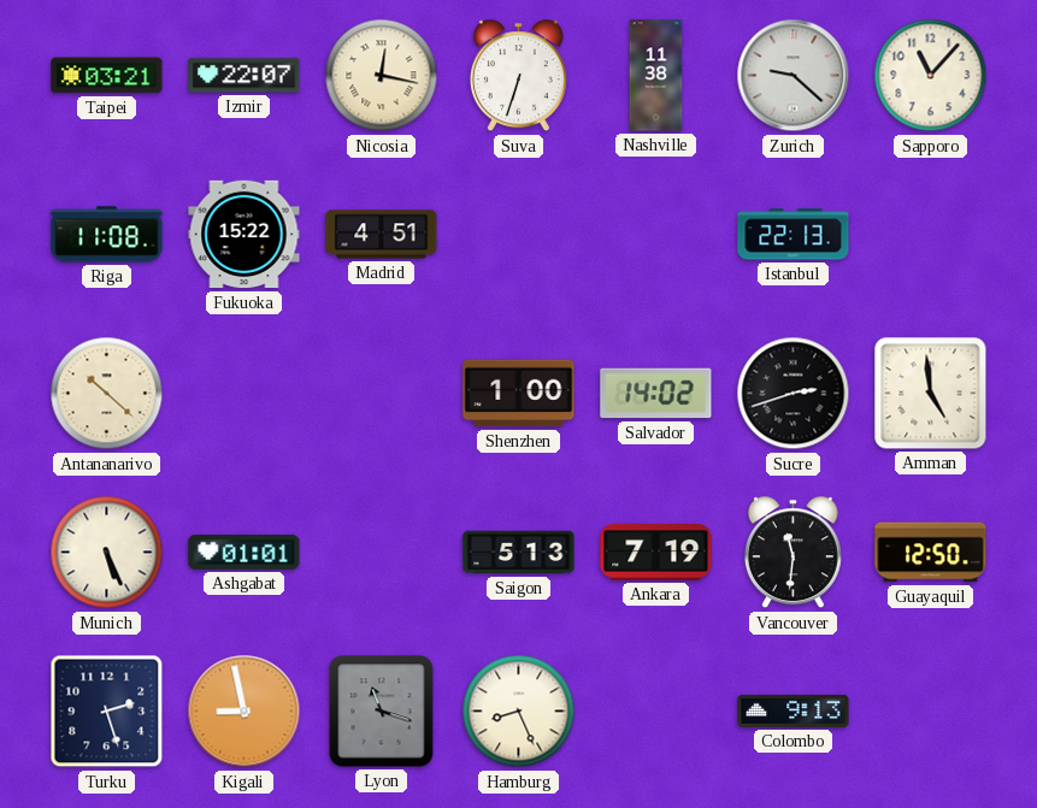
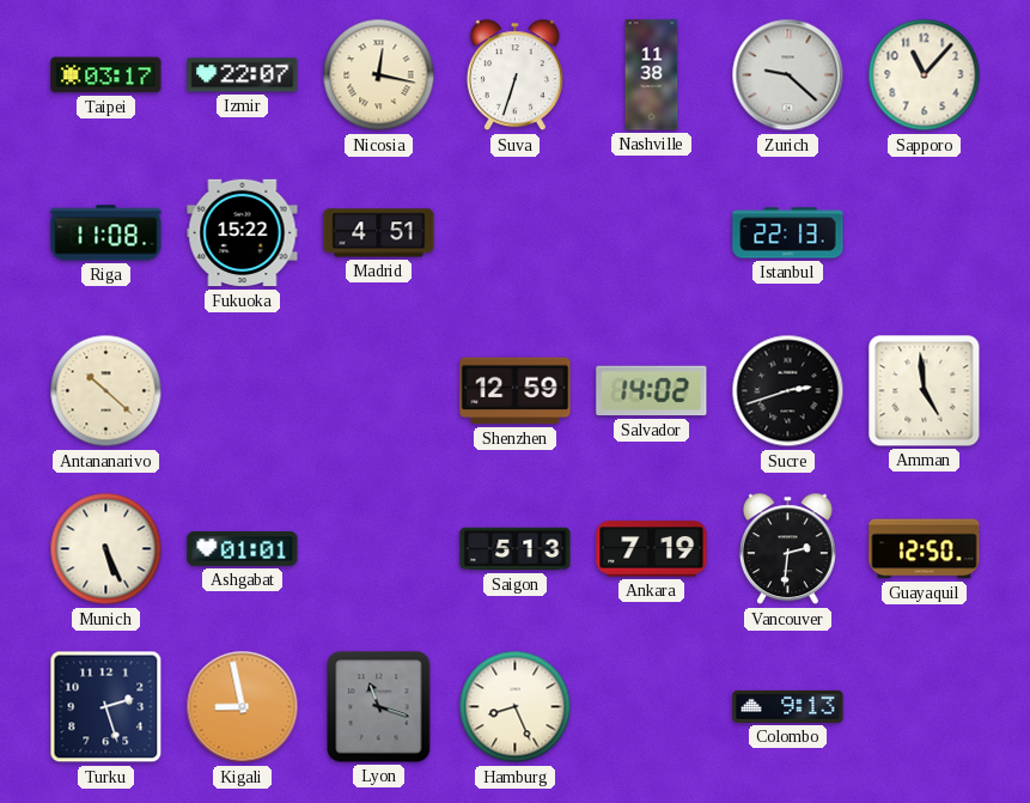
Taipei: 03:21 -> 03:17
Shenzhen: 1:00 -> 12:59
Vancouver: 11:31 -> 2:31
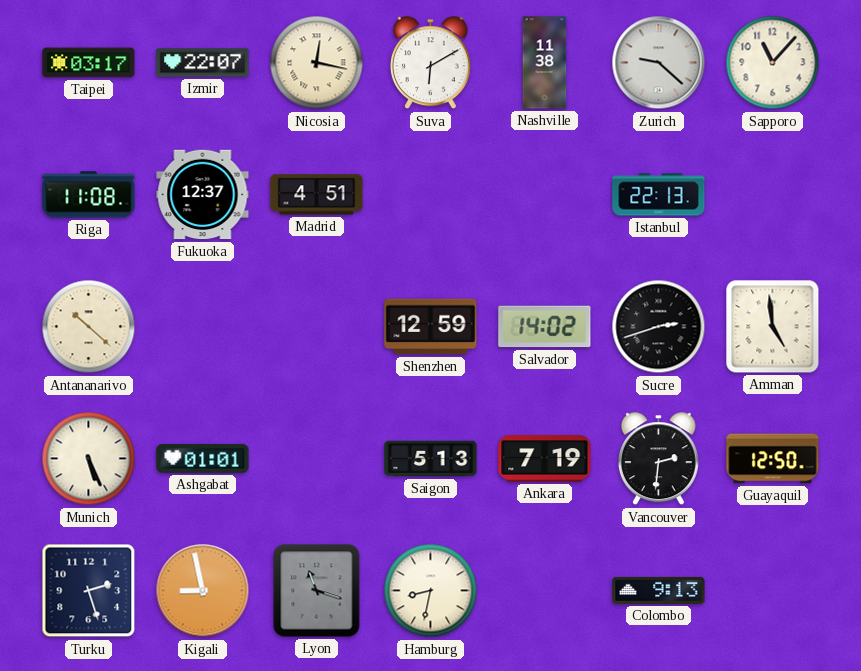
Suva: 6:33 -> 6:10
Fukuoka: 15:22 -> 12:37
Hamburg: 8:26 -> 8:32
